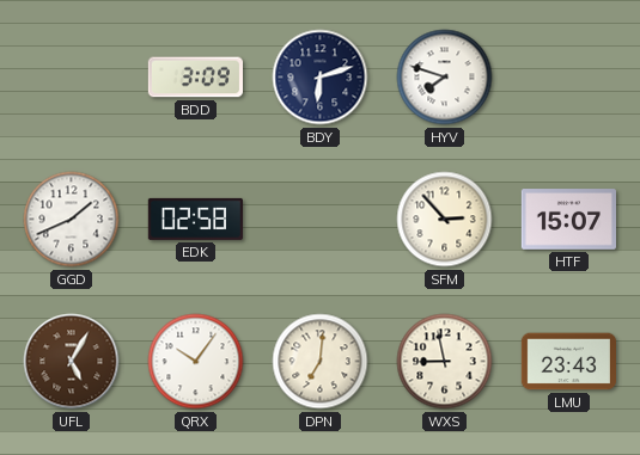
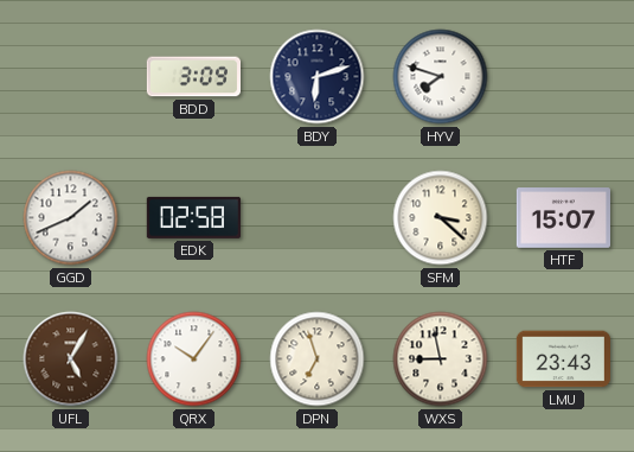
SFM: 2:53 -> 3:22
DPN: 7:01 -> 6:57
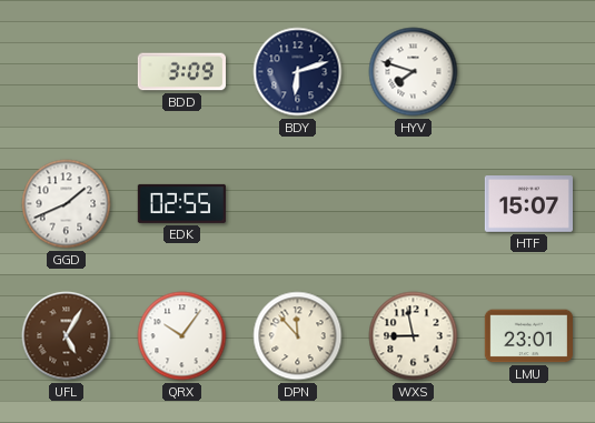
EDK: 02:58 -> 02:55
SFM: 3:22 -> none
DPN: 6:57 -> 11:53
LMU: 23:43 -> 23:01
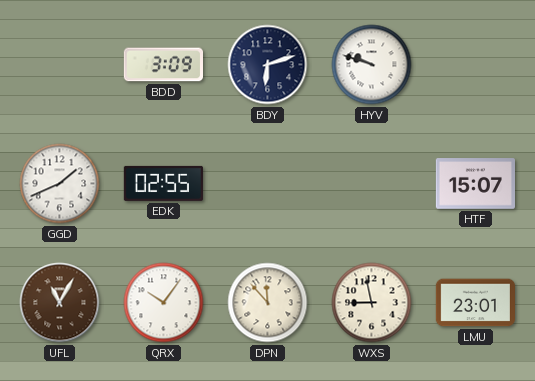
HYV: 7:48 -> 9:48
UFL: 5:05 -> 11:05
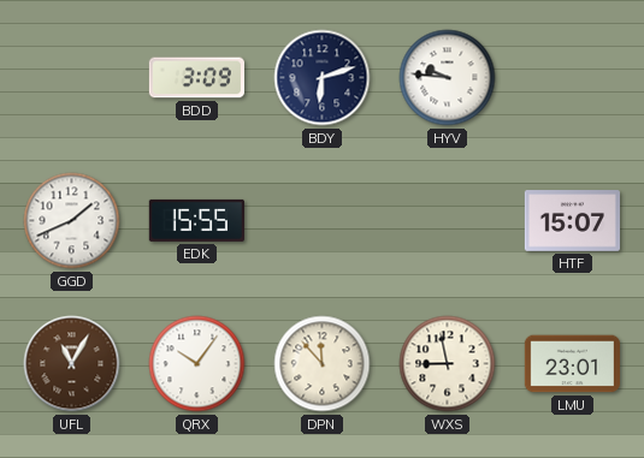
HYV: 9:48 -> 9:46
EDK: 02:55 -> 15:55
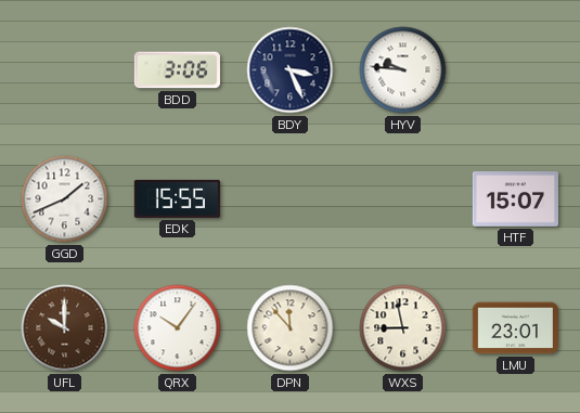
BDD: 3:09 -> 3:06
BDY: 6:12 -> 3:26
UFL: 11:05 -> 10:00
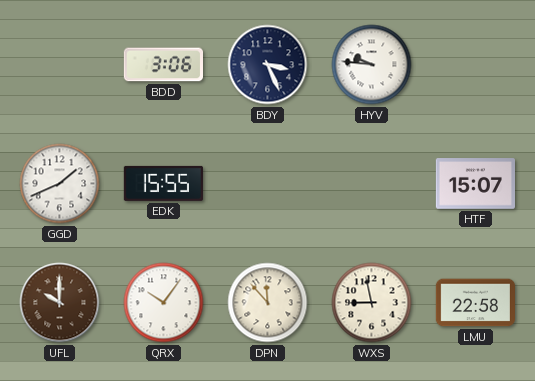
LMU: 23:01 -> 22:58
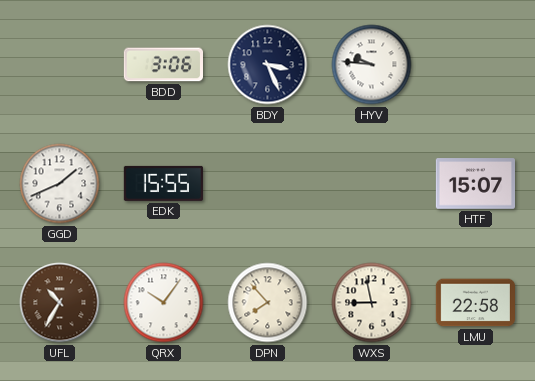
UFL: 10:00 -> 10:35
DPN: 11:53 -> 7:53
